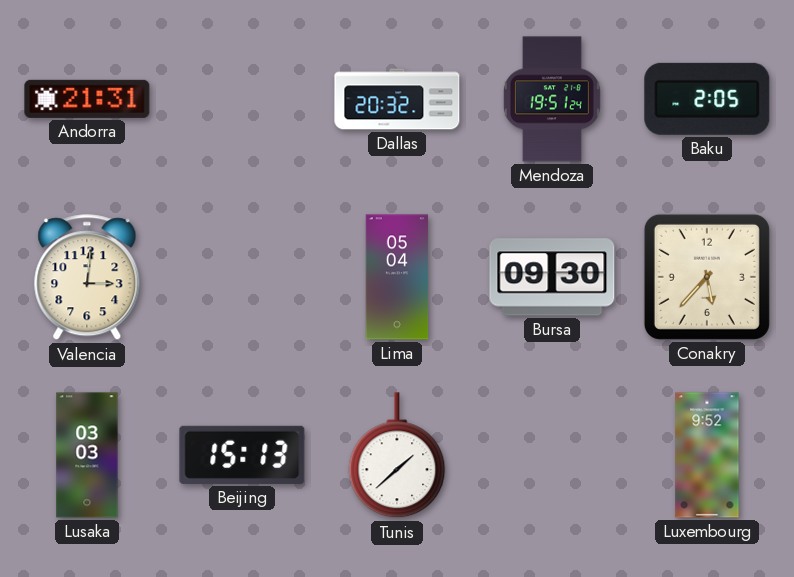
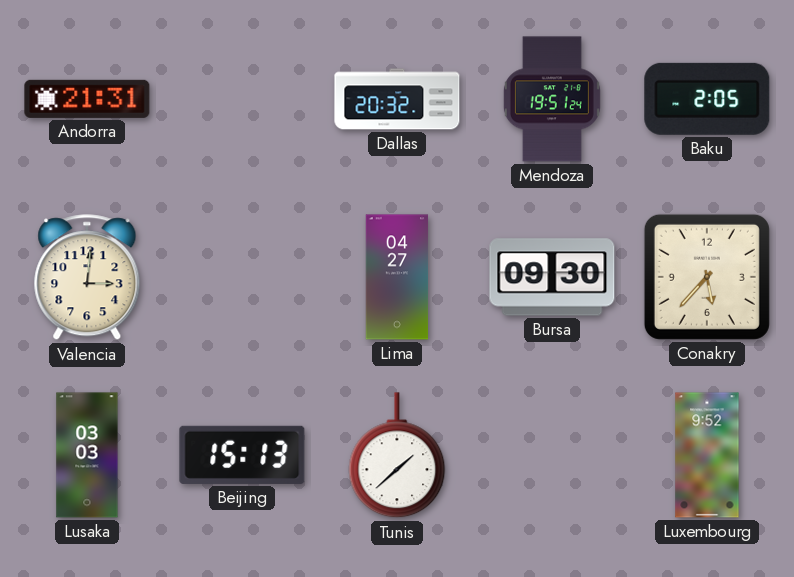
Lima: 05:04 -> 04:27
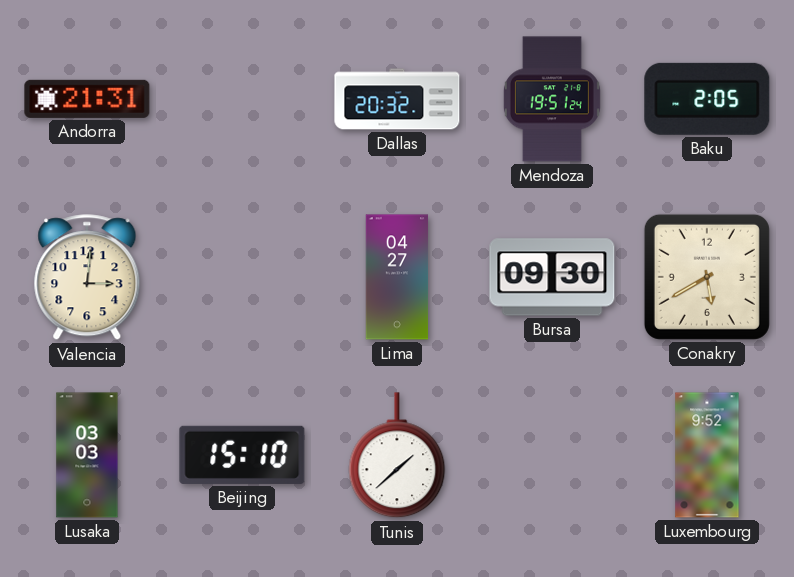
Conakry: 5:37 -> 5:40
Beijing: 15:13 -> 15:10
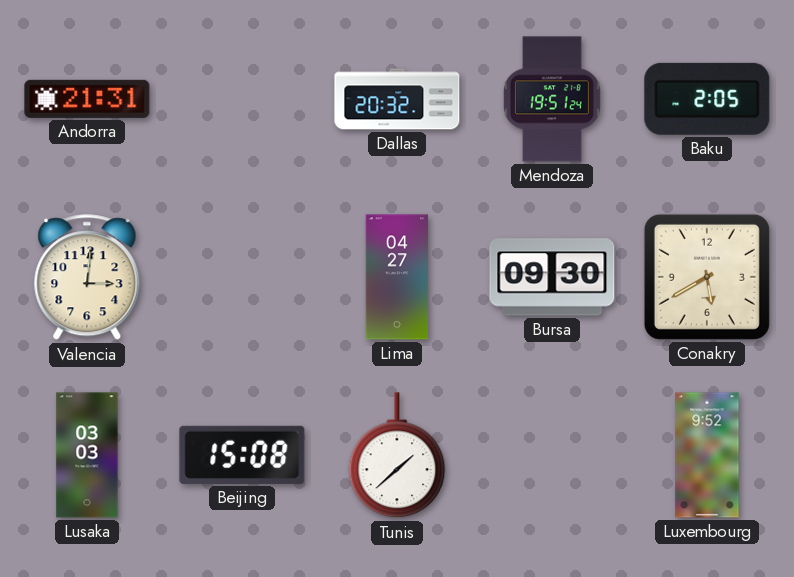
Beijing: 15:10 -> 15:08
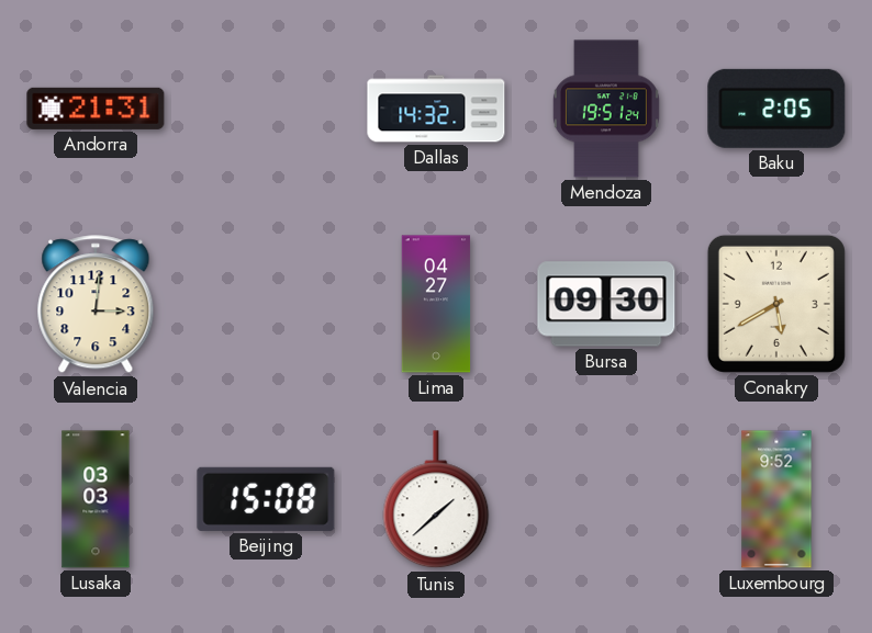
Dallas: 20:32 -> 14:32
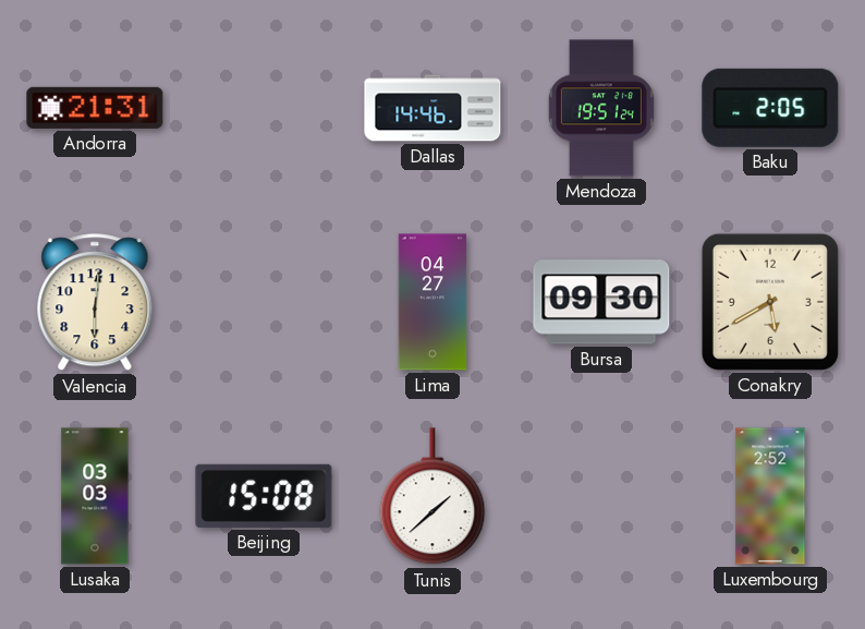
Dallas: 14:32 -> 14:46
Valencia: 3:01 -> 6:01
Luxembourg: 9:52 -> 2:52
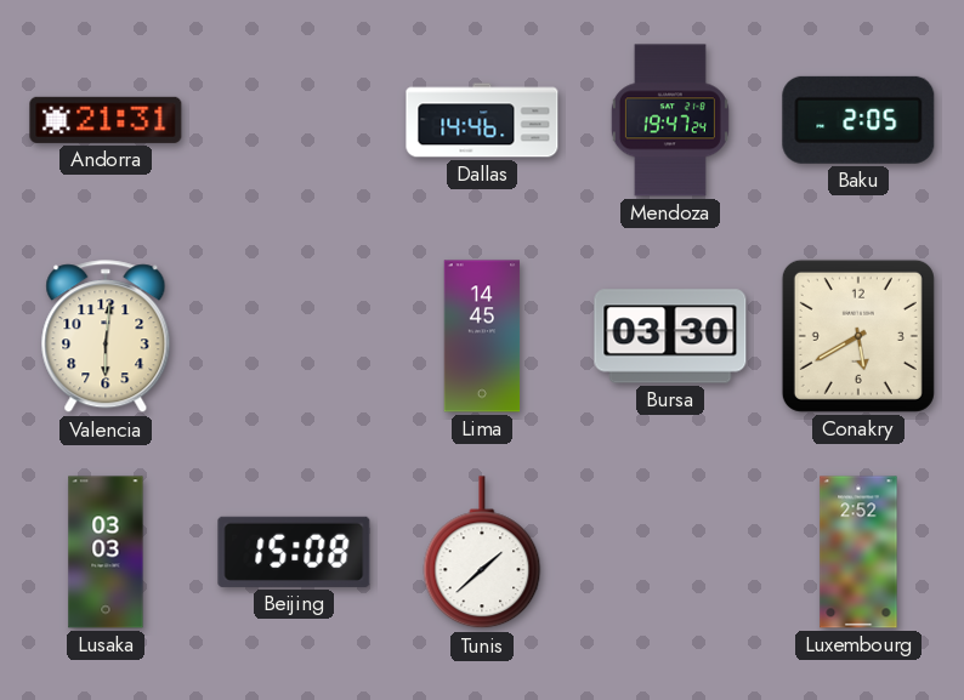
Mendoza: 19:51 -> 19:47
Lima: 04:27 -> 14:45
Bursa: 09:30 -> 03:30
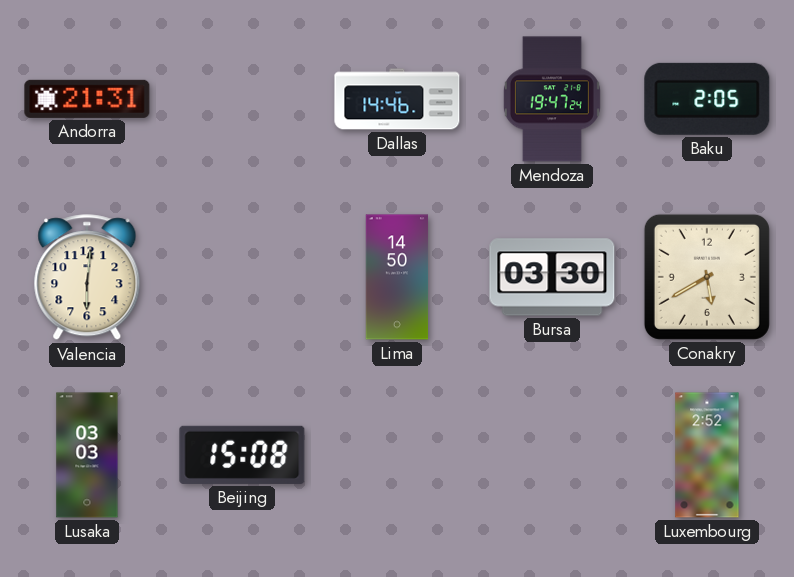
Lima: 14:45 -> 14:50
Tunis: 1:38 -> none
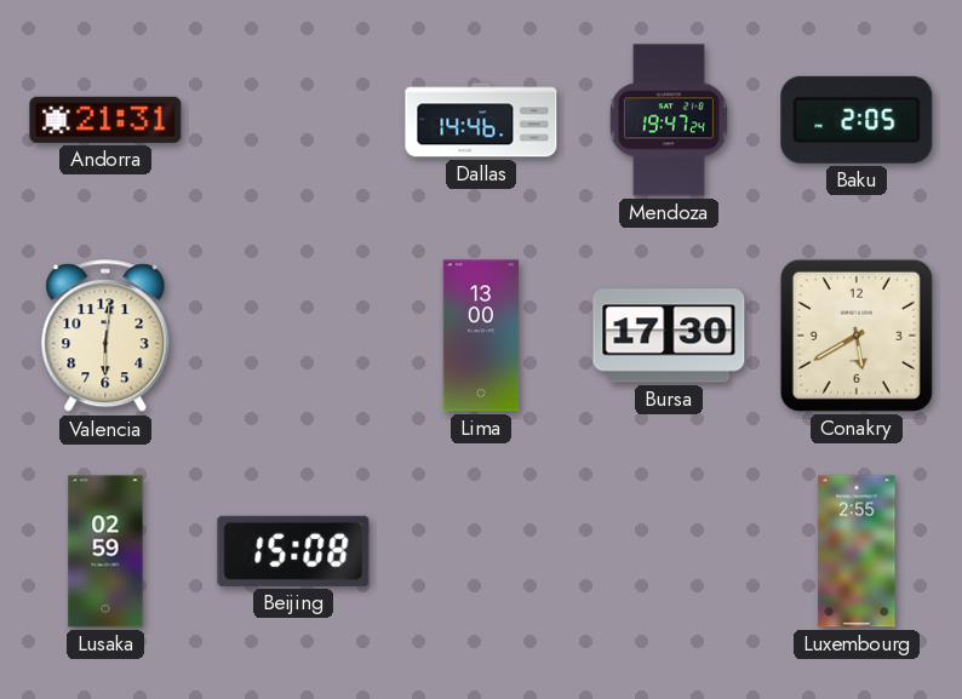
Lima: 14:50 -> 13:00
Bursa: 03:30 -> 17:30
Lusaka: 03:03 -> 02:59
Luxembourg: 2:52 -> 2:55
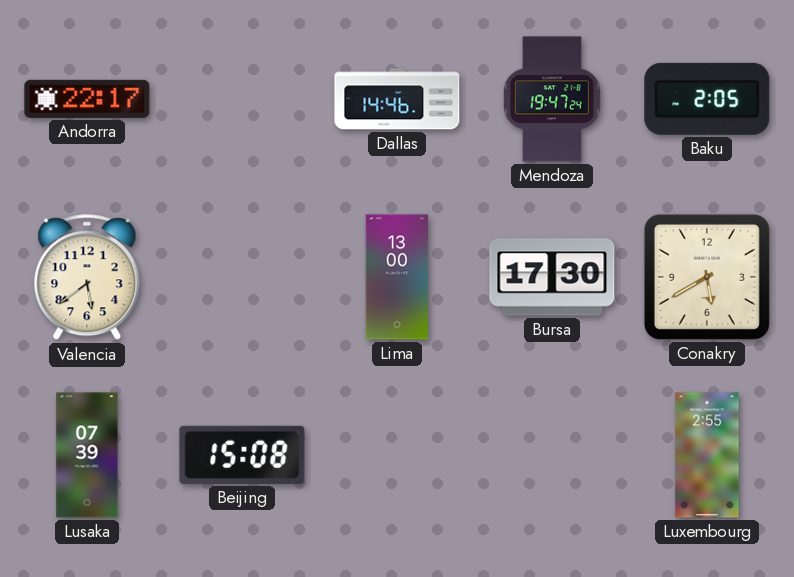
Andorra: 21:31 -> 22:17
Valencia: 6:01 -> 5:39
Lusaka: 02:59 -> 07:39
